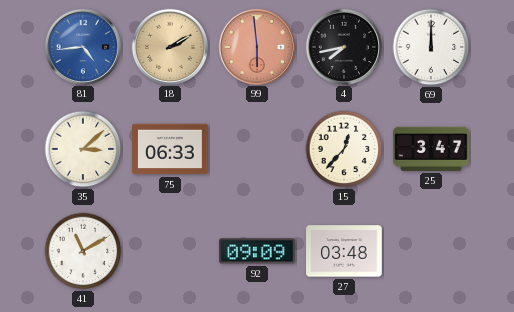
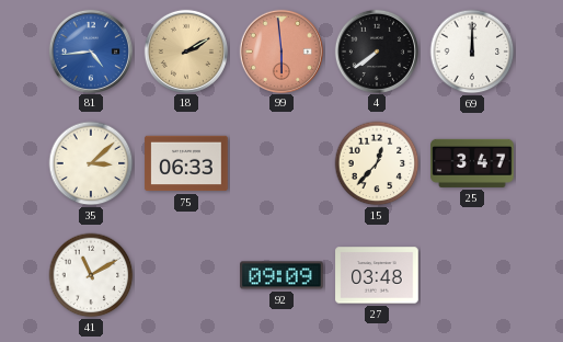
4: 7:43 -> 7:39
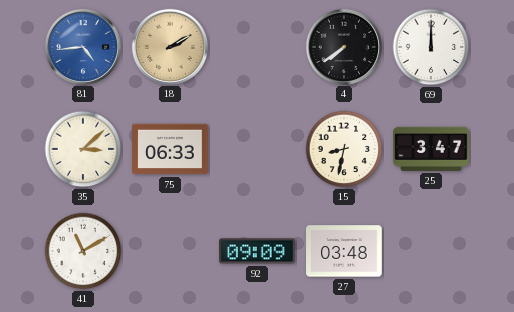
99: 5:59 -> none
15: 12:37 -> 8:32
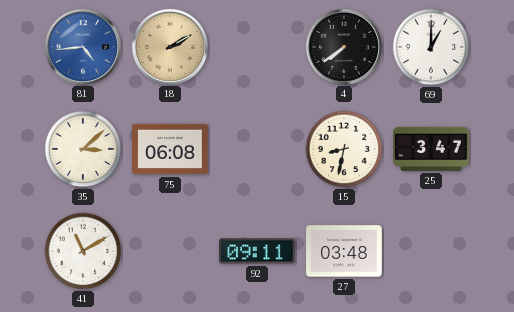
69: 12:00 -> 1:00
75: 06:33 -> 06:08
92: 09:09 -> 09:11
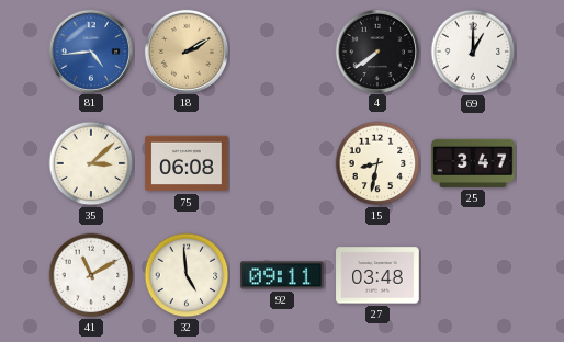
32: none -> 4:59
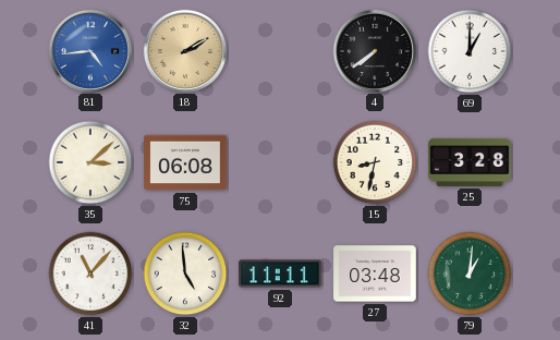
25: 3:47 -> 3:28
41: 11:10 -> 11:07
92: 09:11 -> 11:11
79: none -> 1:01
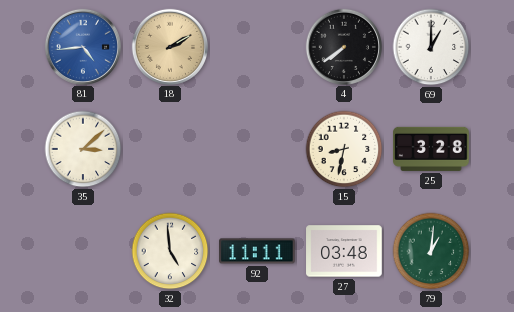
75: 06:08 -> none
41: 11:07 -> none
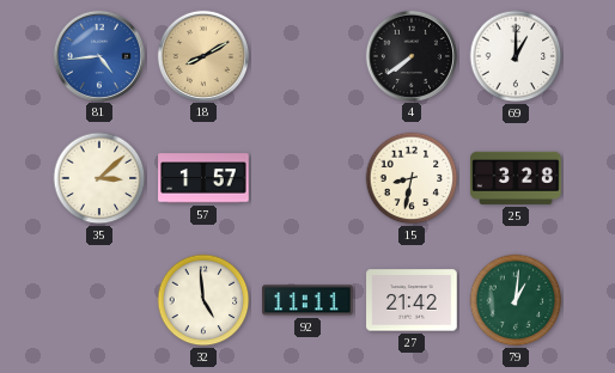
18: 2:10 -> 8:10
57: none -> 1:57
27: 03:48 -> 21:42
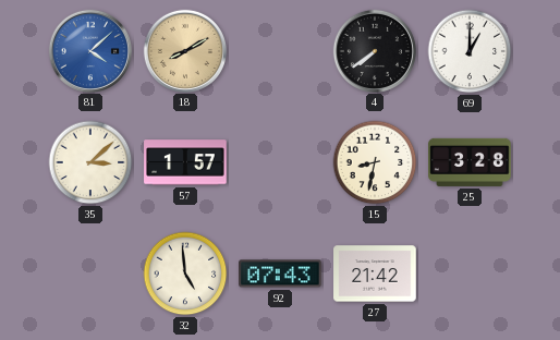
81: 4:44 -> 4:08
92: 11:11 -> 07:43
79: 1:01 -> none
